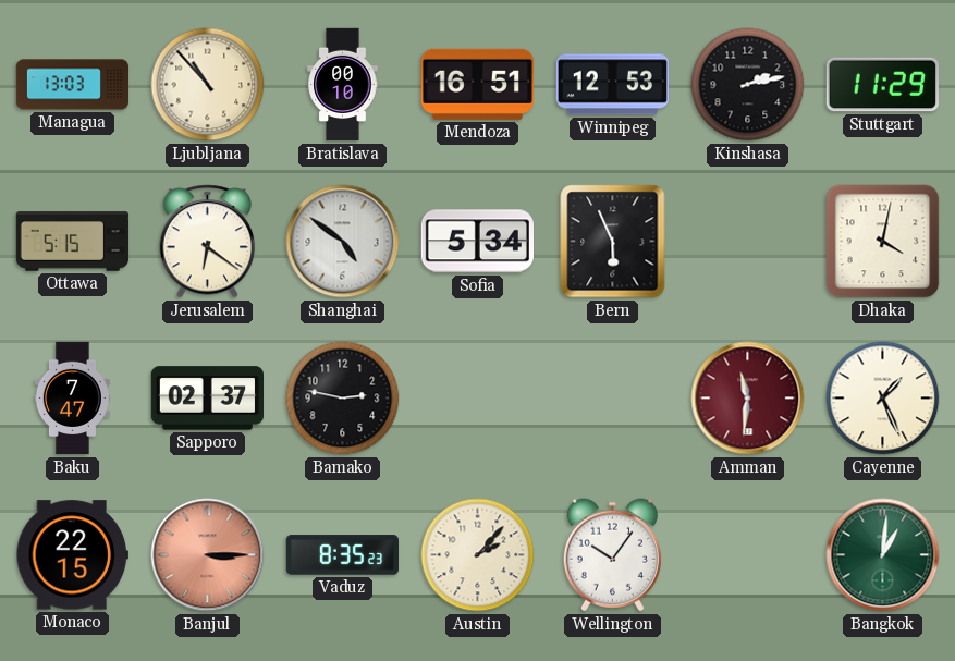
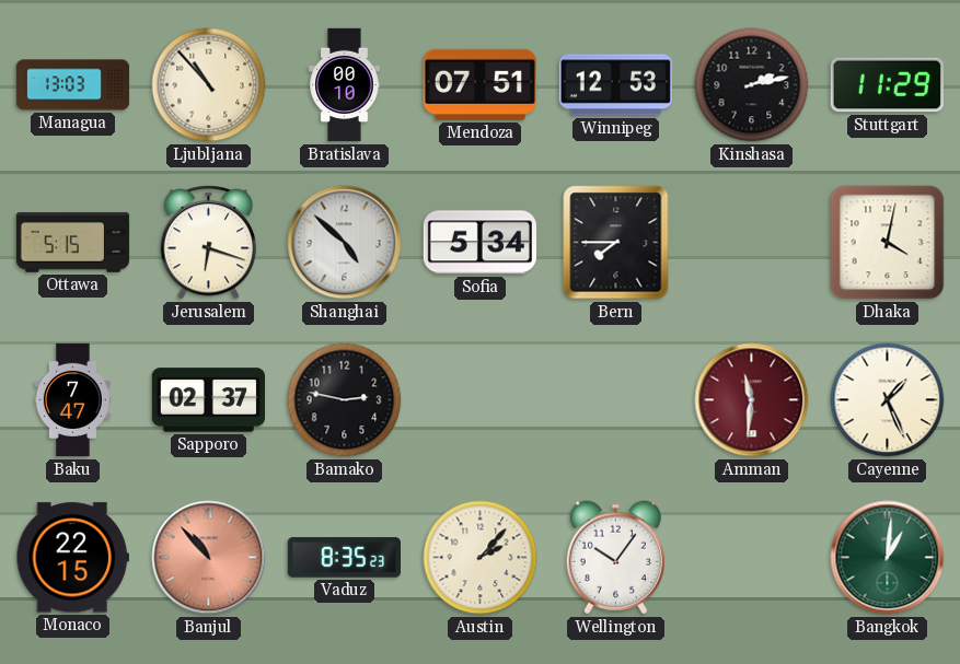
Mendoza: 16:51 -> 07:51
Jerusalem: 6:21 -> 6:18
Shanghai: 4:51 -> 4:52
Bern: 5:56 -> 7:45
Banjul: 3:15 -> 10:53
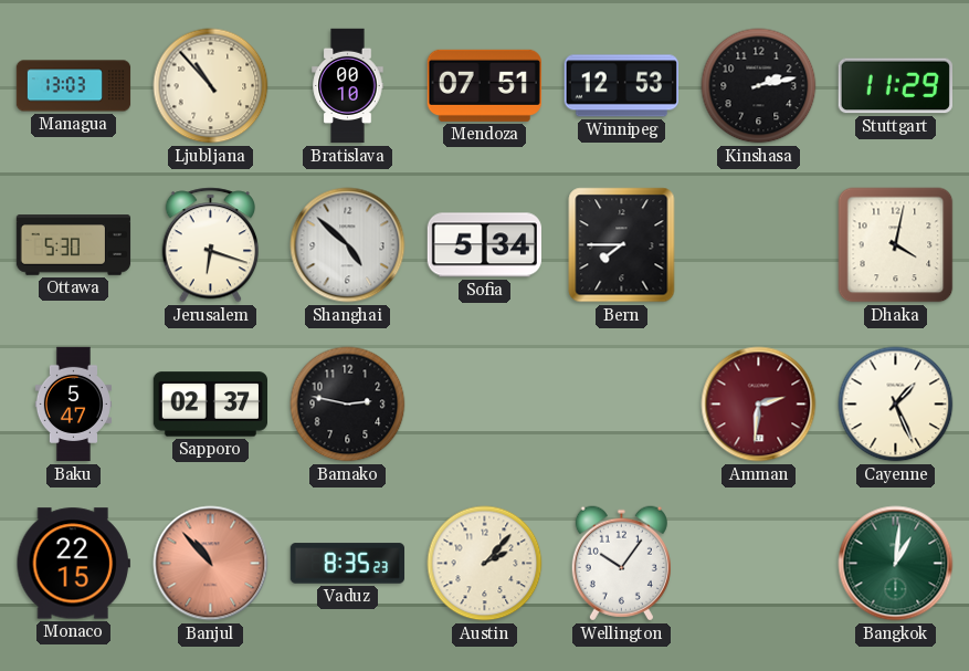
Ottawa: 5:15 -> 5:30
Baku: 7:47 -> 5:47
Amman: 11:31 -> 2:31
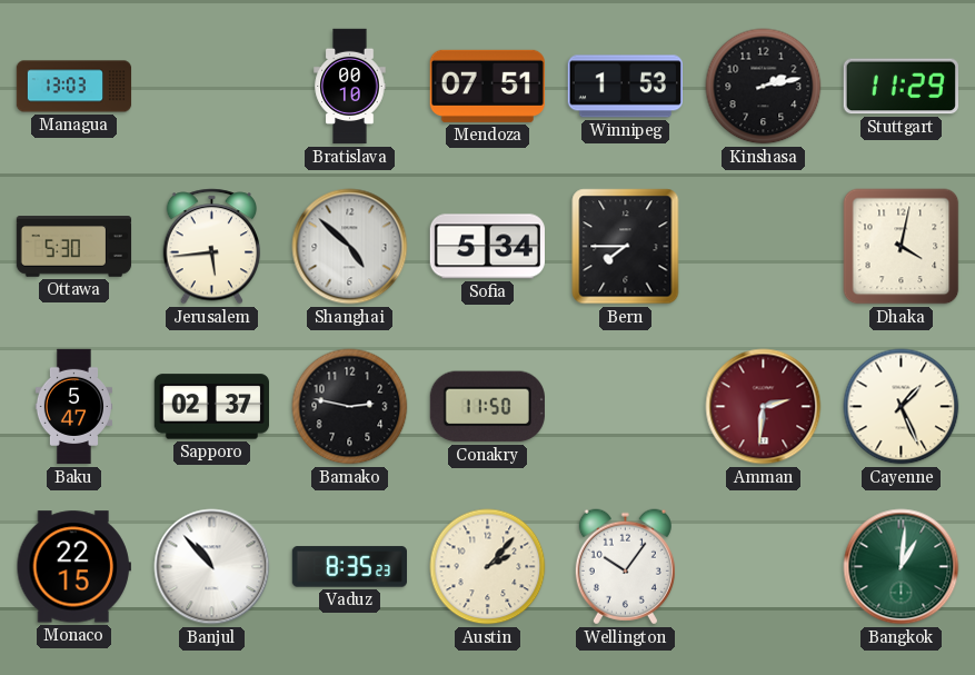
Ljubljana: 10:53 -> none
Winnipeg: 12:53 -> 1:53
Jerusalem: 6:18 -> 5:44
Conakry: none -> 11:50
Banjul dial: salmon -> white
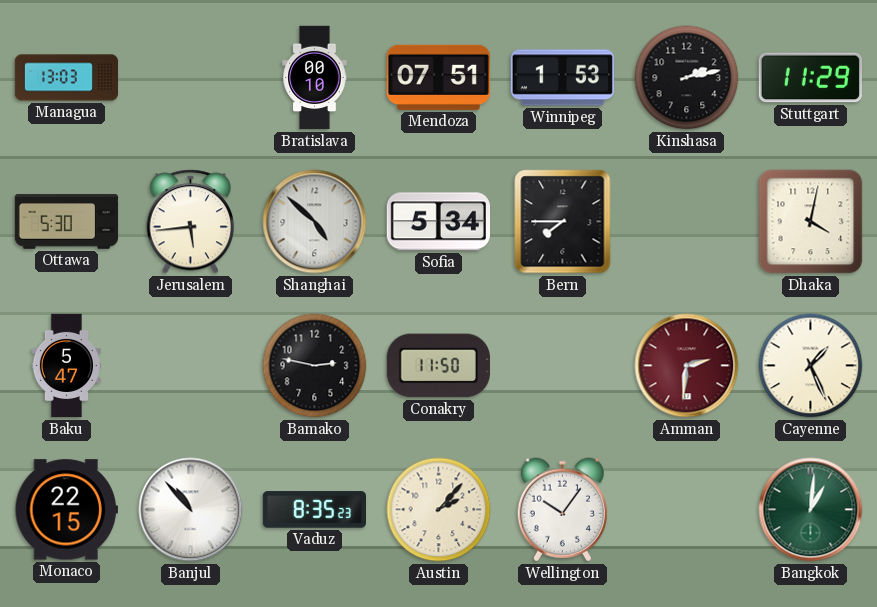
Sapporo: 02:37 -> none
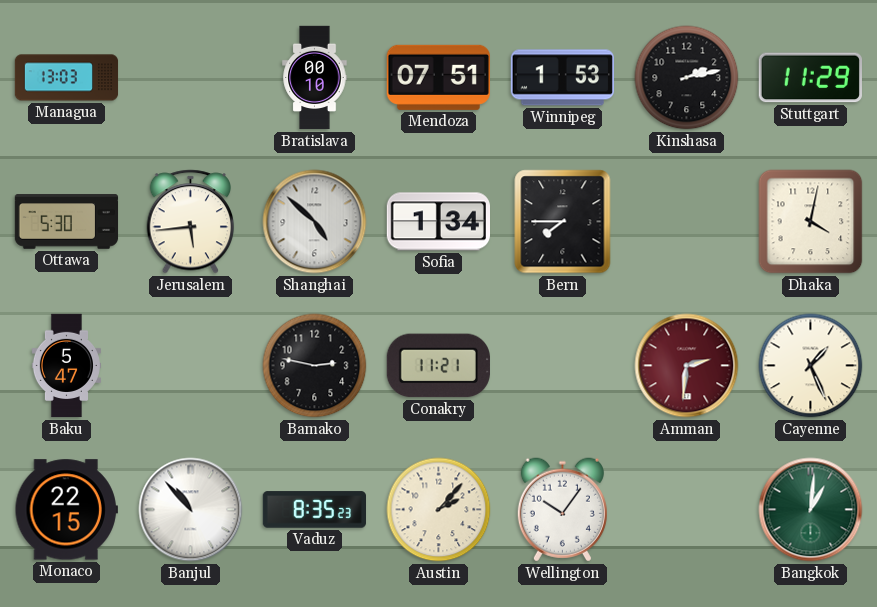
Sofia: 5:34 -> 1:34
Conakry: 11:50 -> 11:21
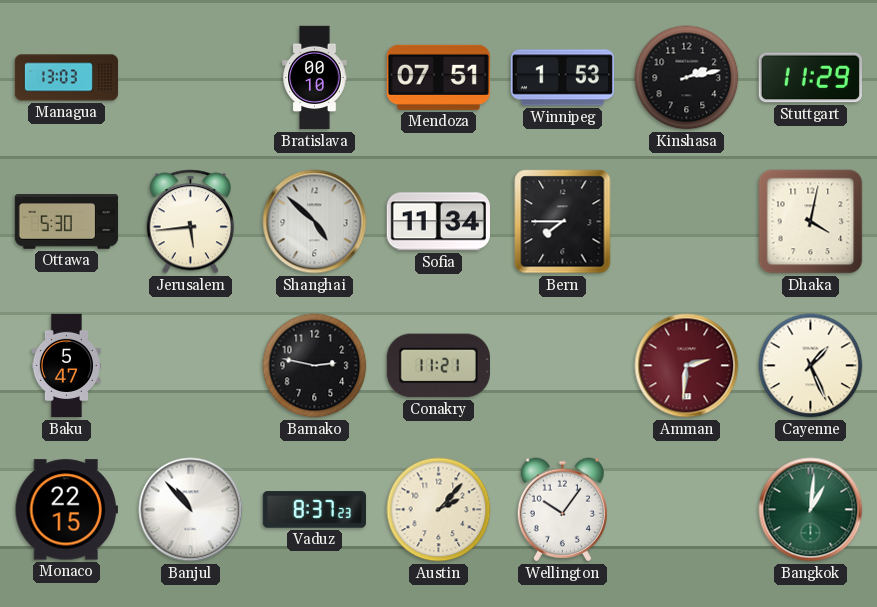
Sofia: 1:34 -> 11:34
Vaduz: 8:35 -> 8:37
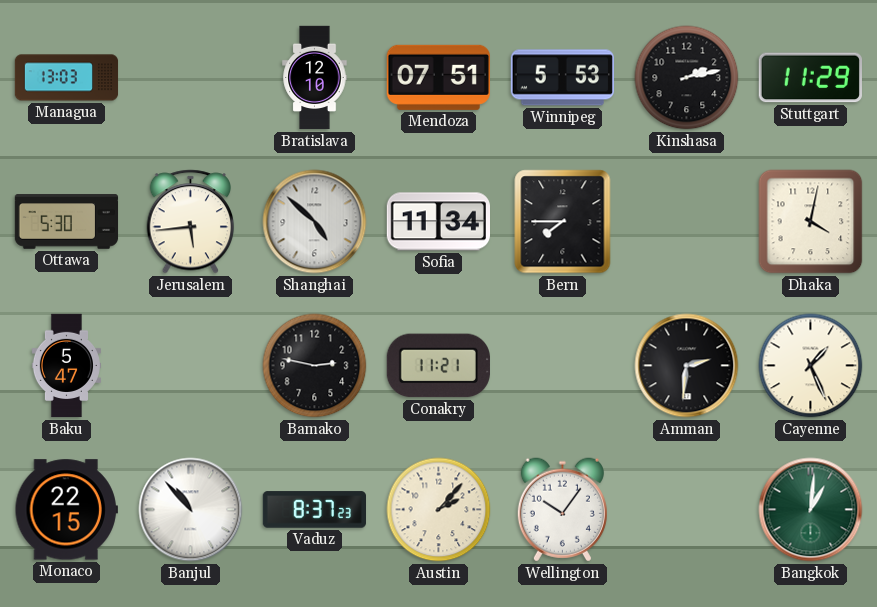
Bratislava: 00:10 -> 12:10
Winnipeg: 1:53 -> 5:53
Amman dial: burgundy -> black
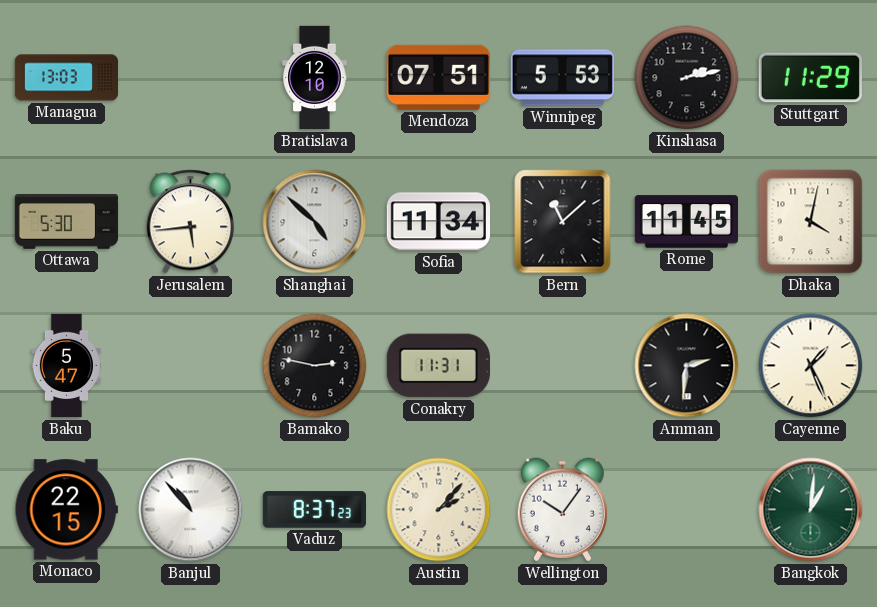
Bern: 7:45 -> 11:08
Rome: none -> 11:45
Conakry: 11:21 -> 11:31
